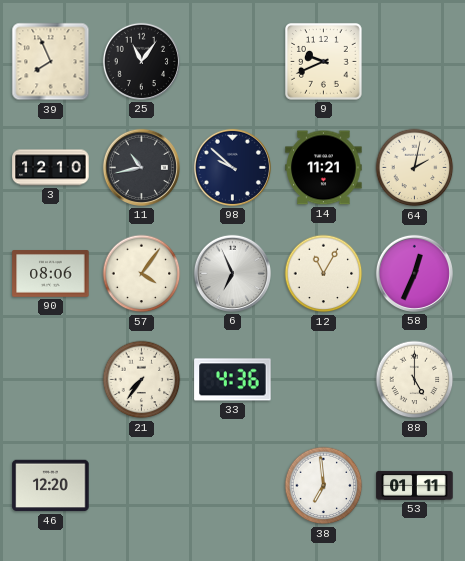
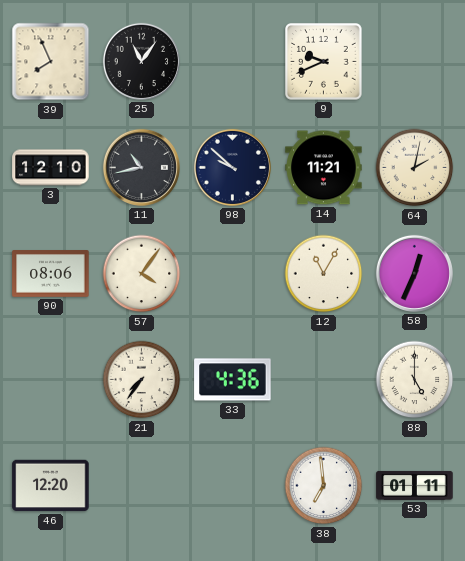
6: 6:56 -> none
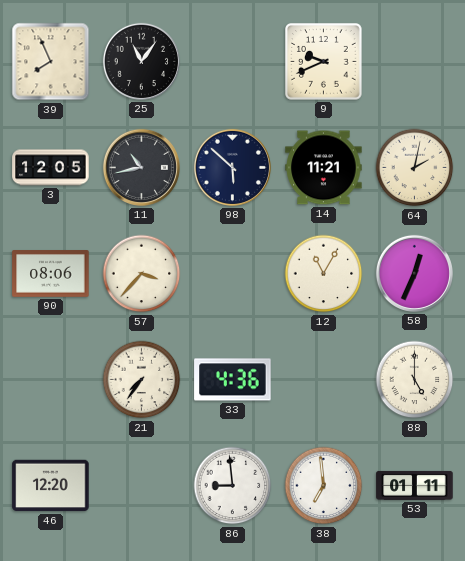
3: 12:10 -> 12:05
98: 9:52 -> 5:52
57: 4:06 -> 3:37
86: none -> 8:59
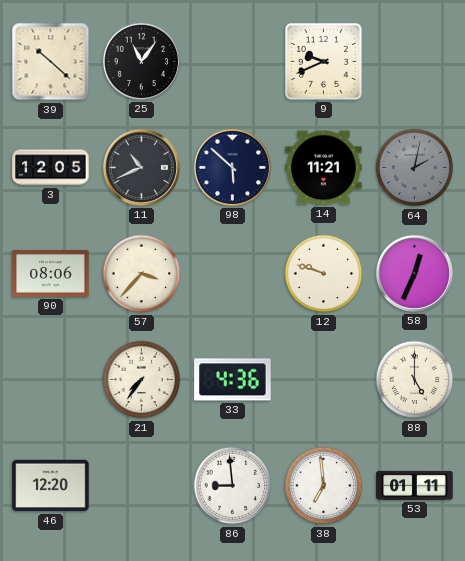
39: 7:56 -> 10:22
11: 10:43 -> 10:41
64 dial: cream -> grey
12: 11:05 -> 9:48
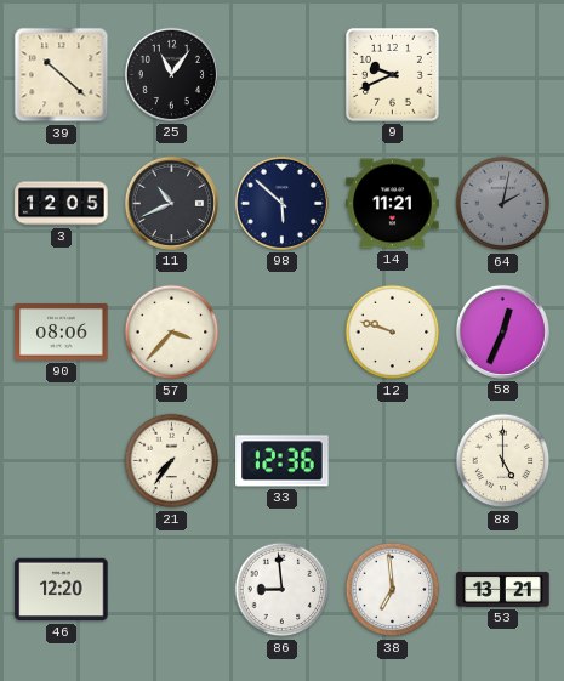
33: 4:36 -> 12:36
53: 01:11 -> 13:21
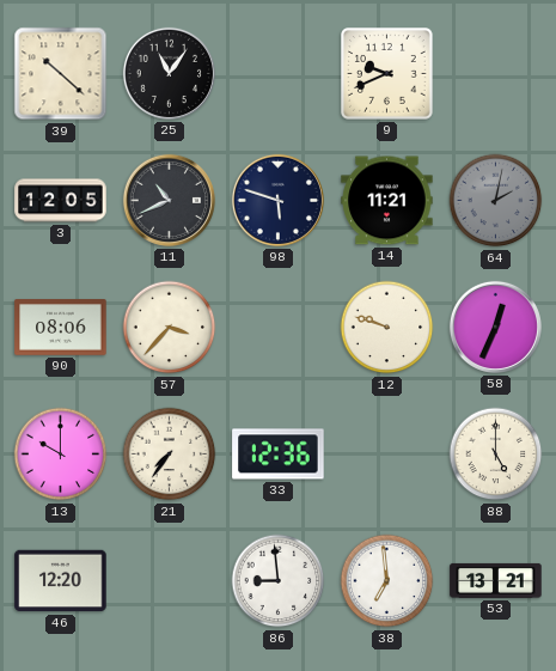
98: 5:52 -> 5:48
13: none -> 10:00
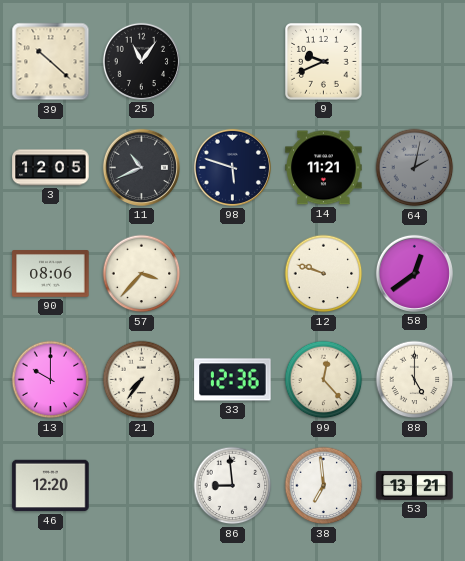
58: 12:34 -> 12:39
99: none -> 12:23
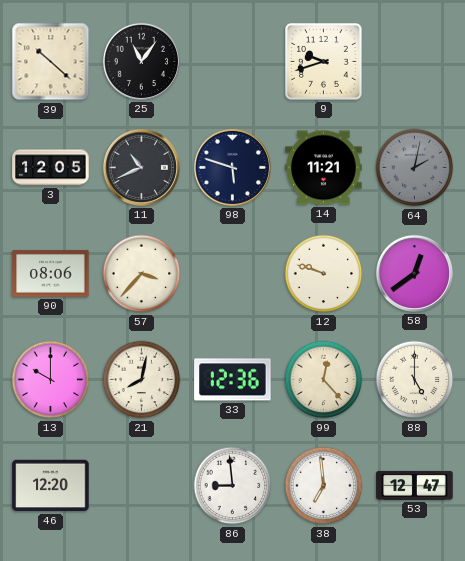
9: 9:41 -> 9:42
21: 7:36 -> 8:02
53: 13:21 -> 12:47
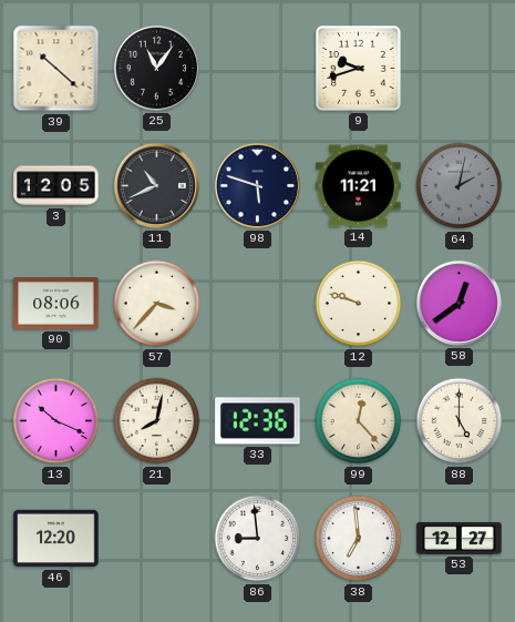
13: 10:00 -> 10:19
53: 12:47 -> 12:27
